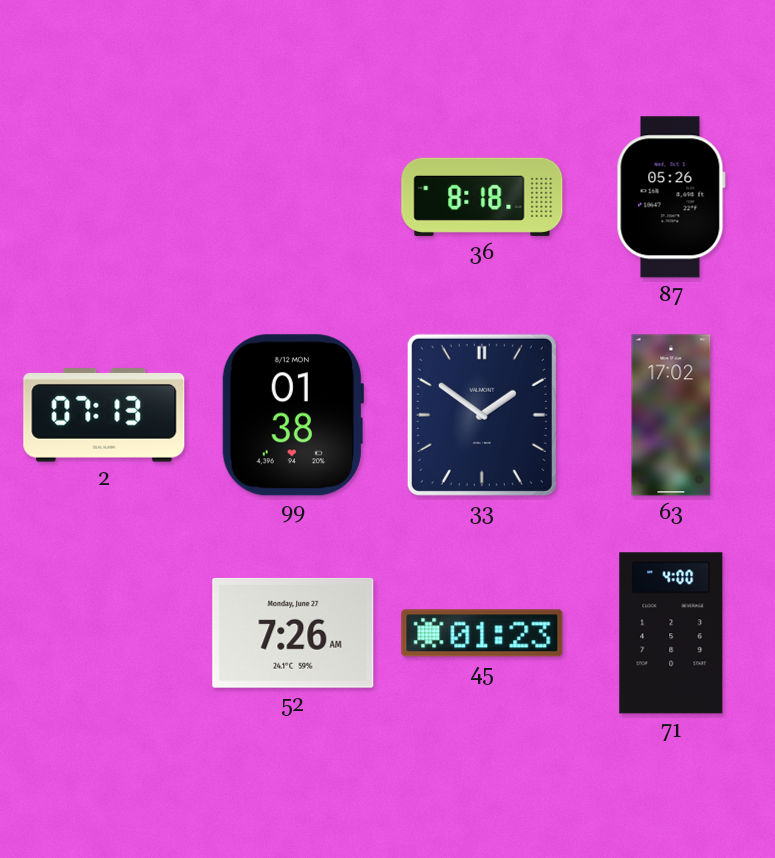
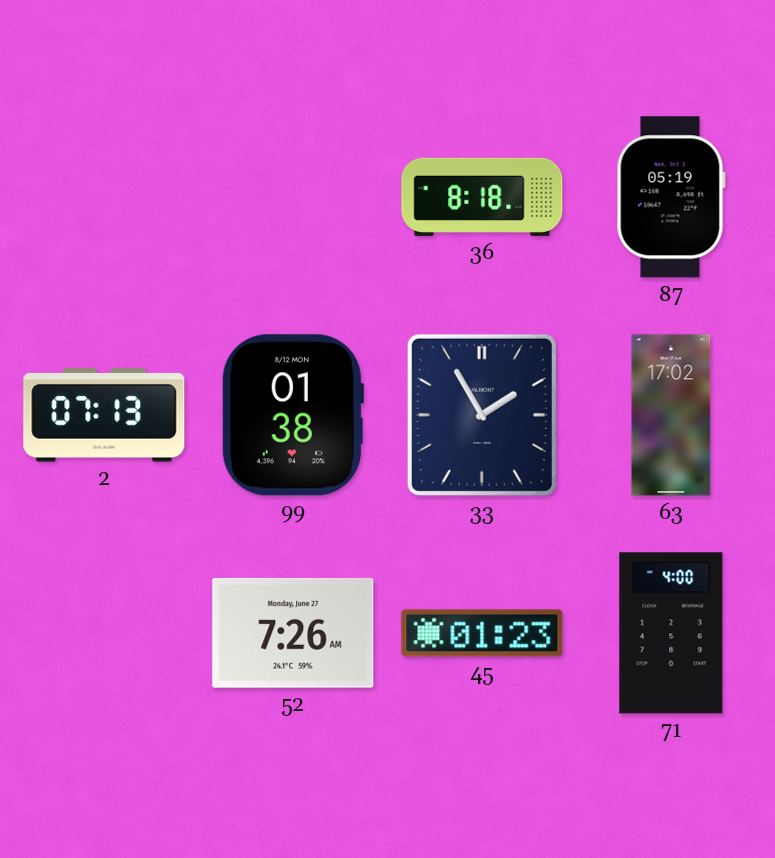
87: 05:26 -> 05:19
33: 1:51 -> 1:55
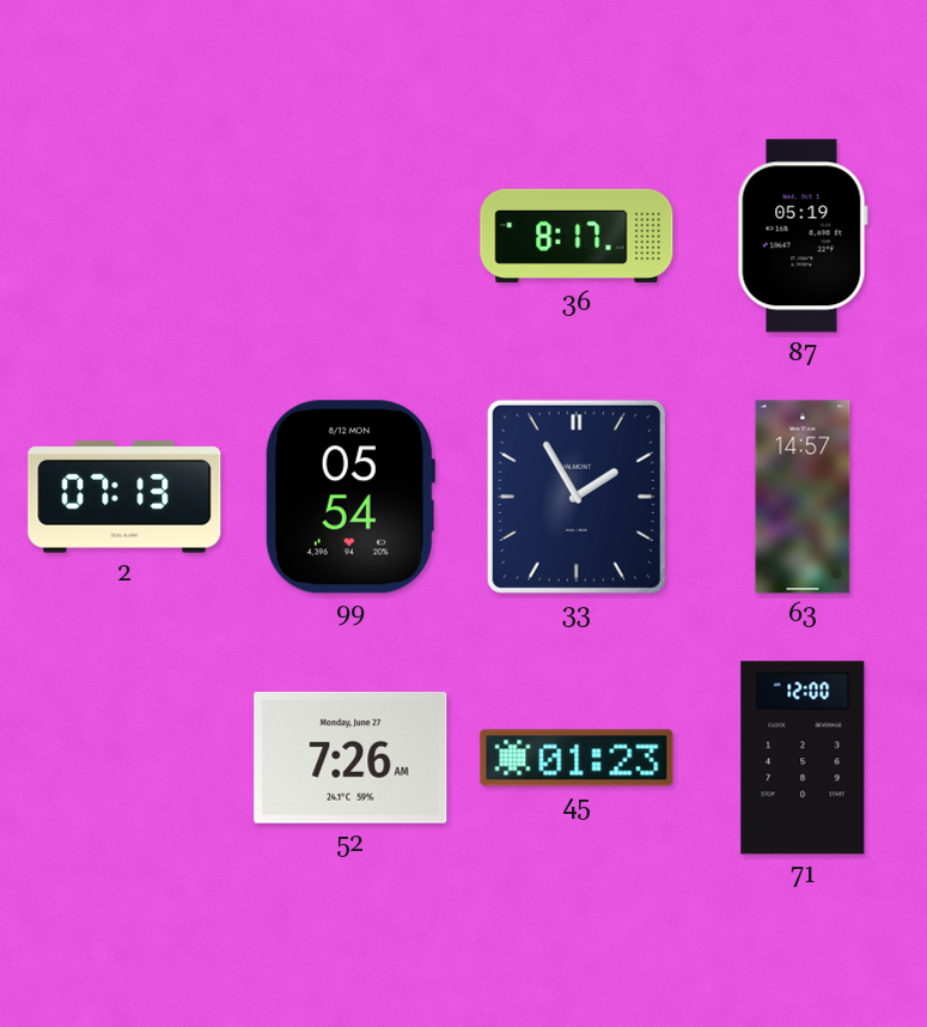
36: 8:18 -> 8:17
99: 01:38 -> 05:54
63: 17:02 -> 14:57
71: 4:00 -> 12:00
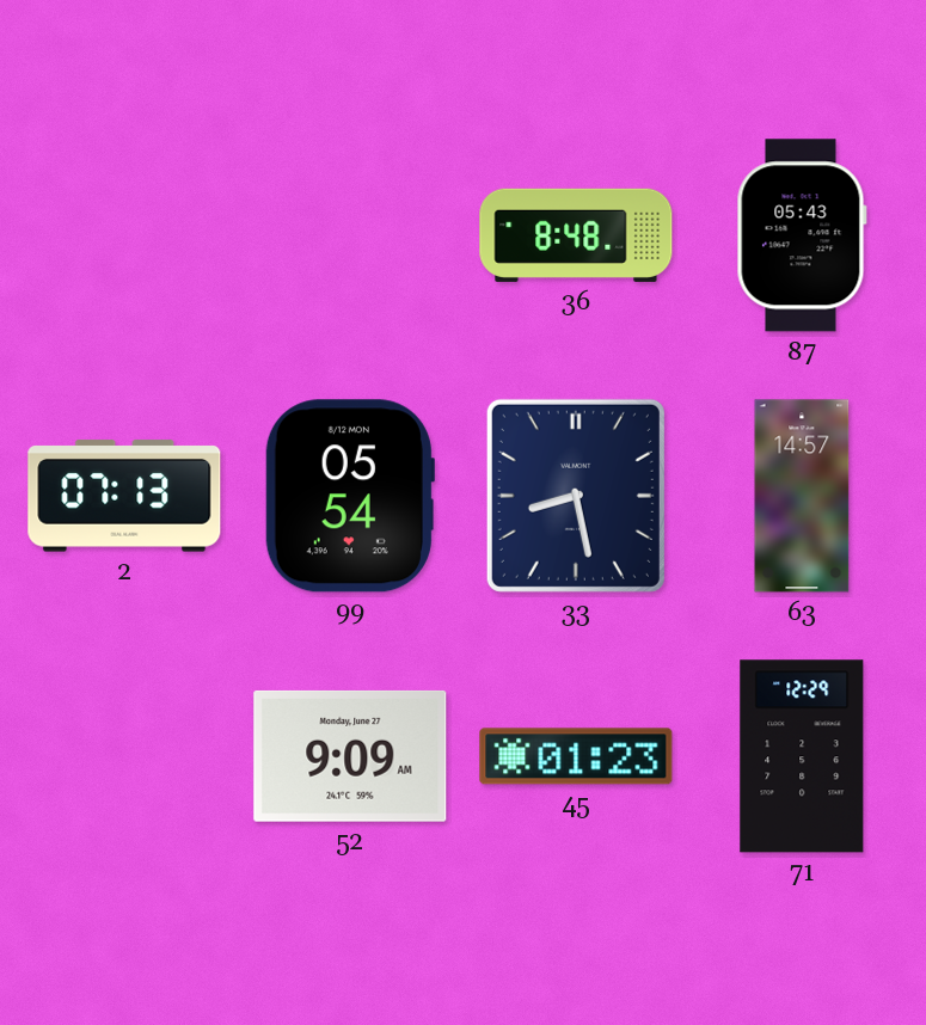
36: 8:17 -> 8:48
87: 05:19 -> 05:43
33: 1:55 -> 8:28
52: 7:26 -> 9:09
71: 12:00 -> 12:29
